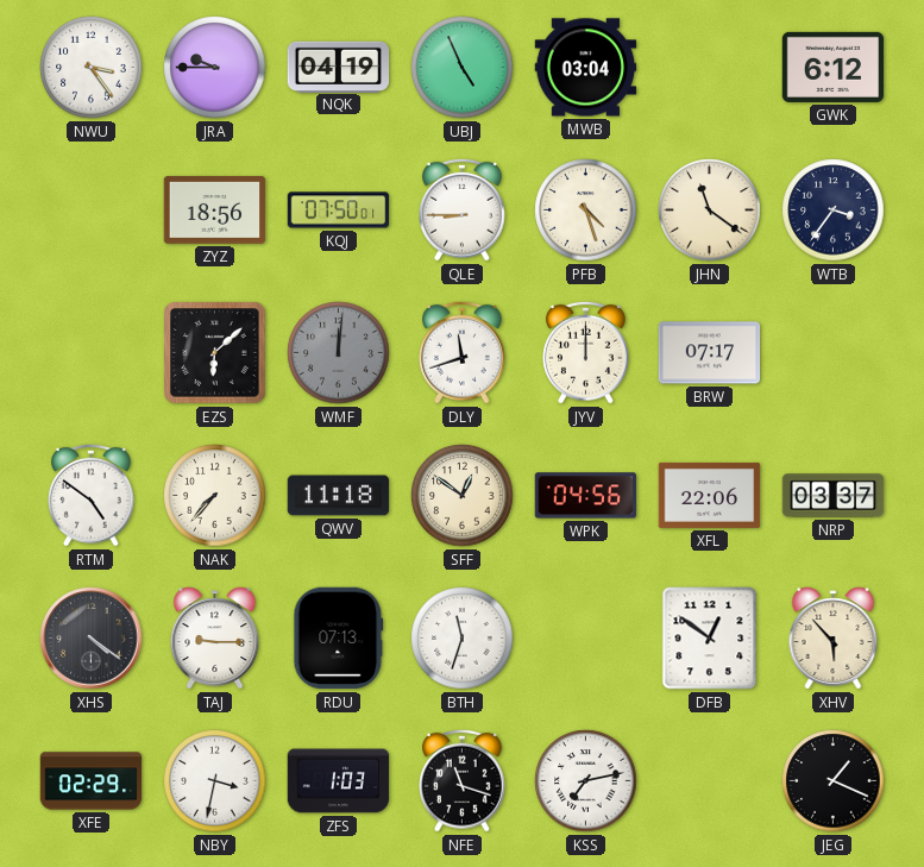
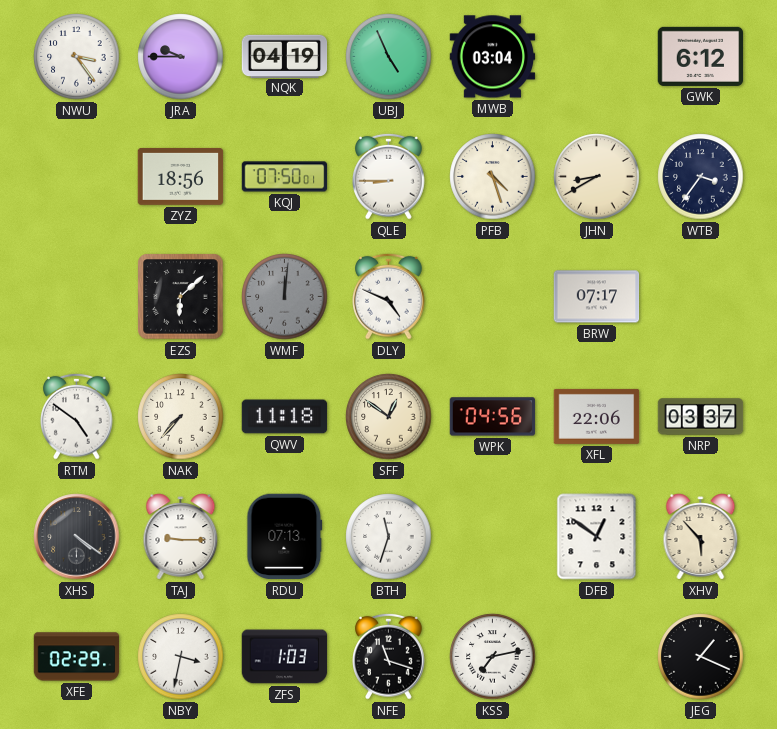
JHN: 11:21 -> 8:40
DLY: 11:42 -> 4:49
JYV: 12:00 -> none
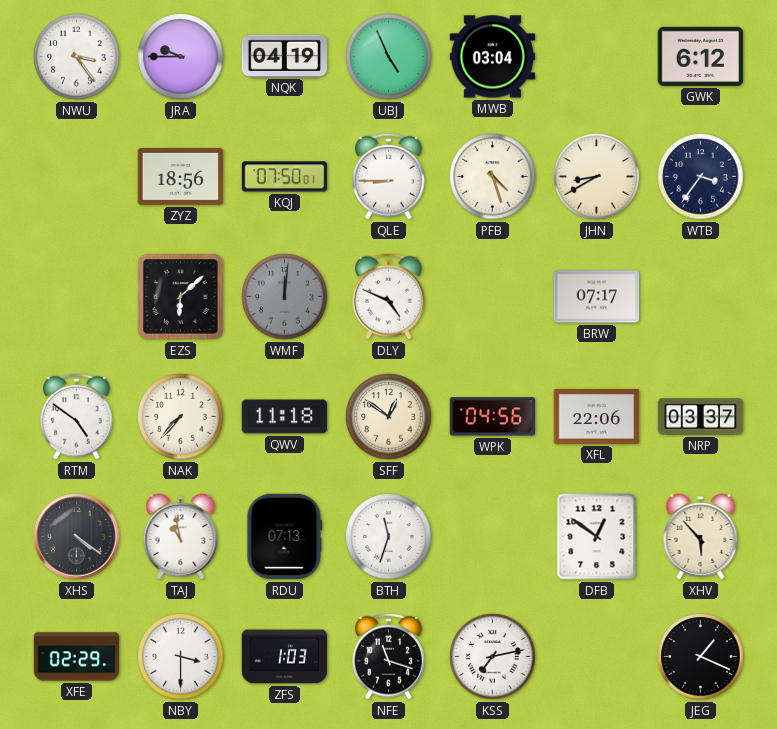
TAJ: 9:15 -> 10:58
NBY: 3:32 -> 3:30
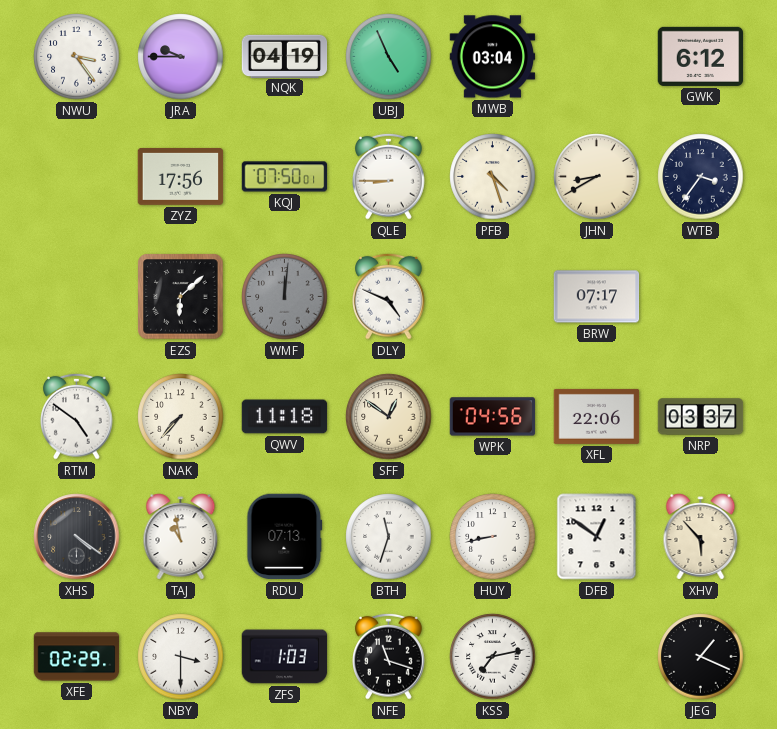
ZYZ: 18:56 -> 17:56
HUY: none -> 8:43
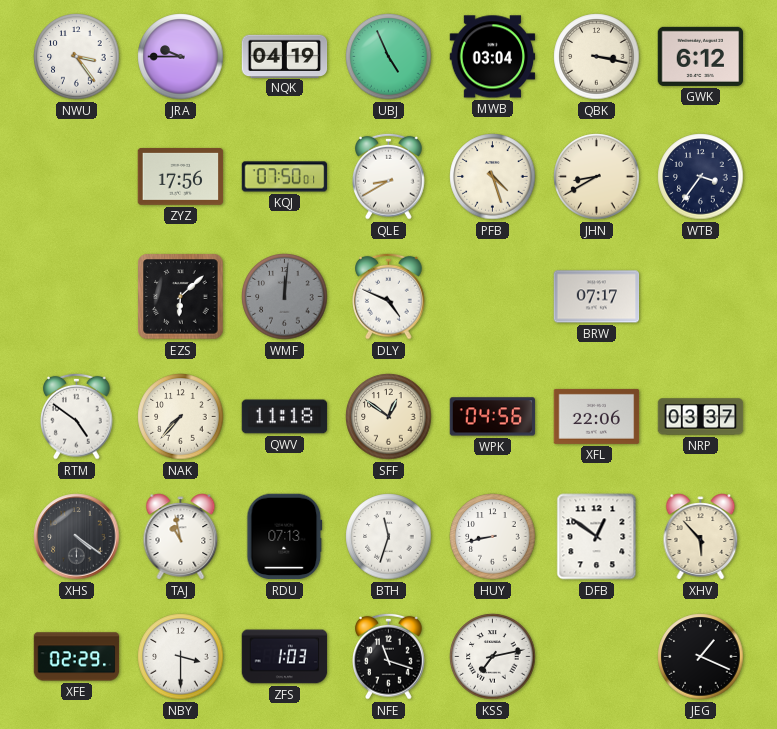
QBK: none -> 3:17
QLE: 8:45 -> 8:40
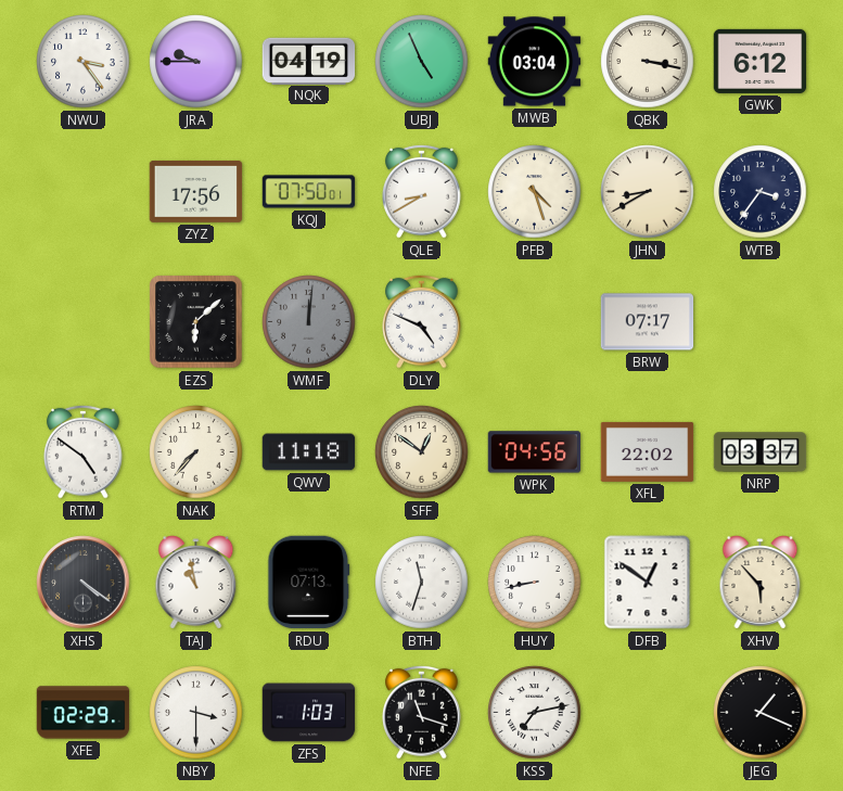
XFL: 22:06 -> 22:02
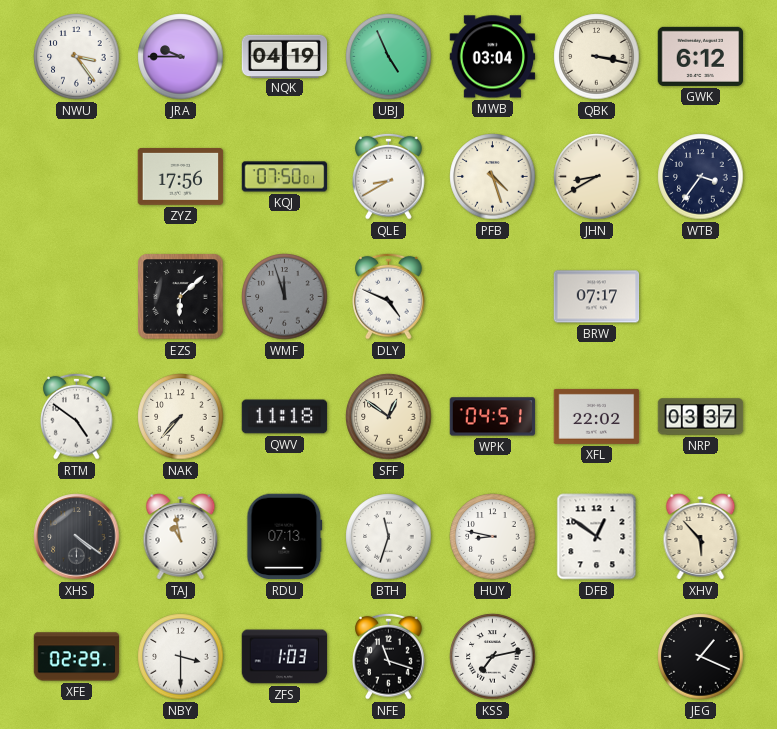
WMF: 12:01 -> 11:57
WPK: 04:56 -> 04:51
HUY: 8:43 -> 8:47
